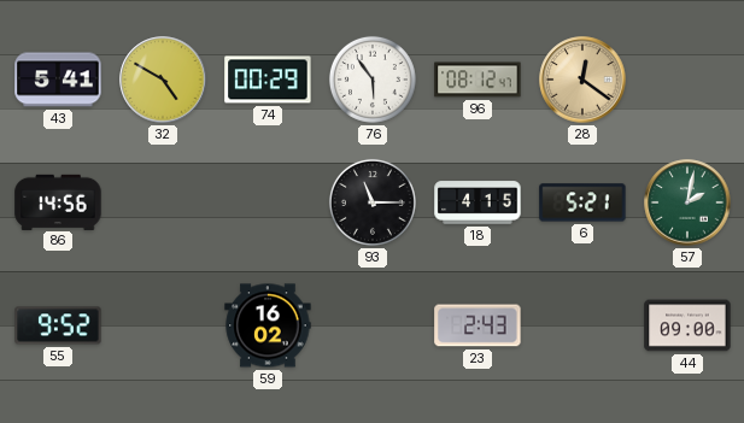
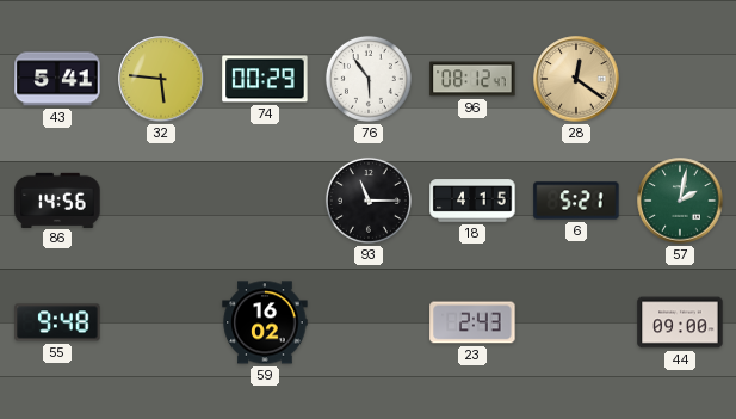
32: 4:50 -> 5:46
55: 9:52 -> 9:48
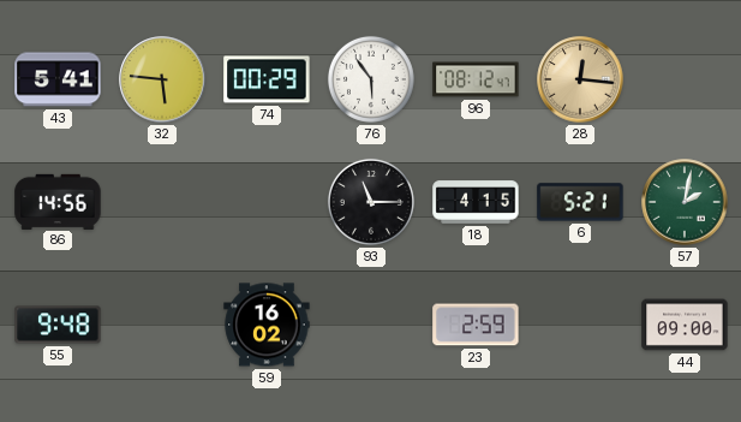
28: 12:21 -> 12:16
23: 2:43 -> 2:59
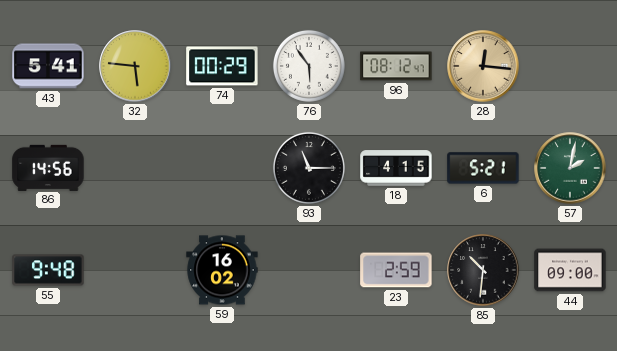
85: none -> 10:31
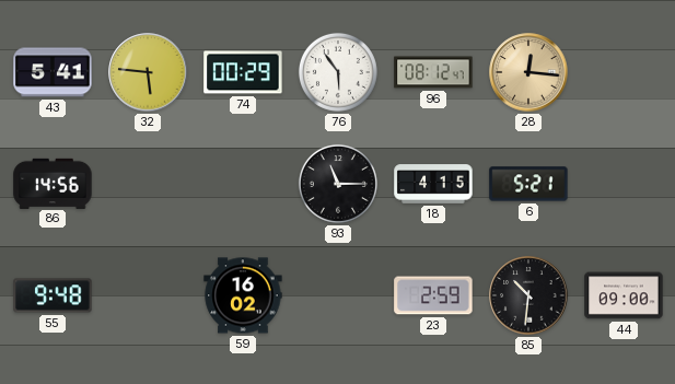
57: 2:02 -> none
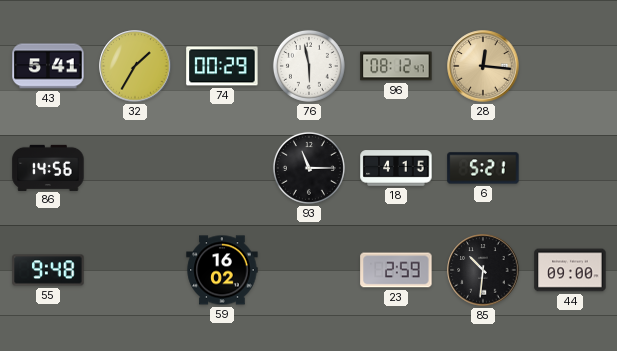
32: 5:46 -> 1:35
76: 5:54 -> 5:58
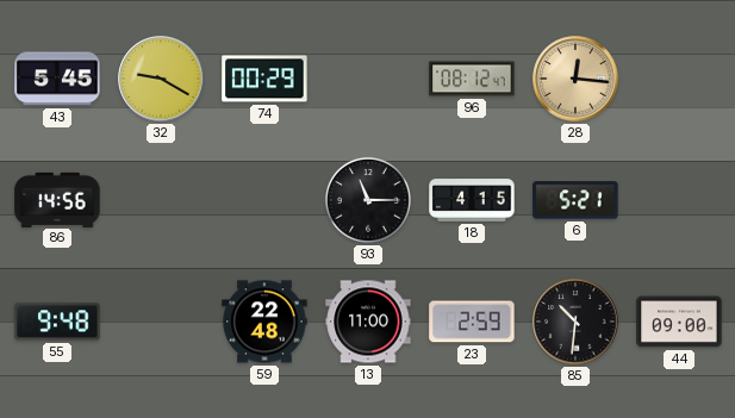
43: 5:41 -> 5:45
32: 1:35 -> 9:20
76: 5:58 -> none
59: 16:02 -> 22:48
13: none -> 11:00
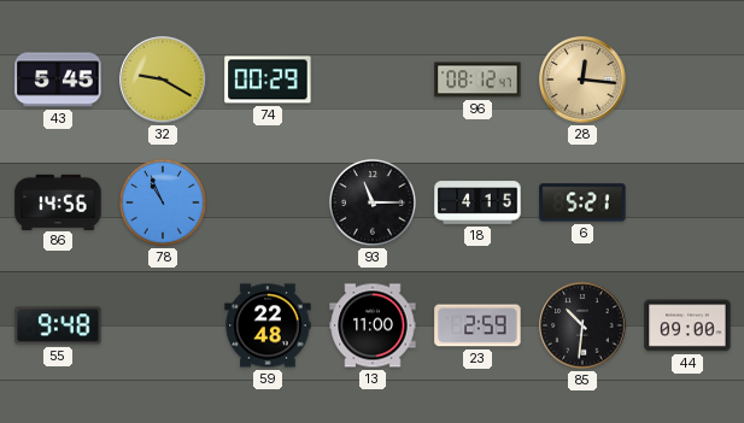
78: none -> 10:56
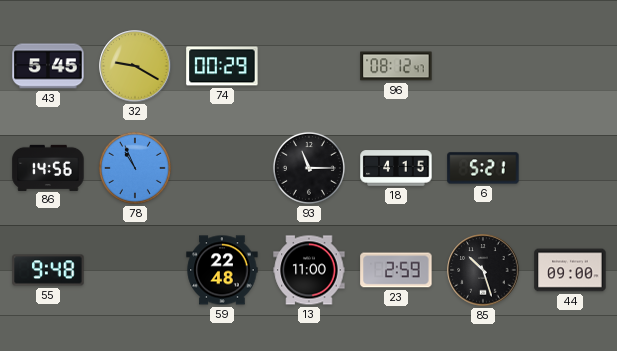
28: 12:16 -> none
85: 10:31 -> 10:27
